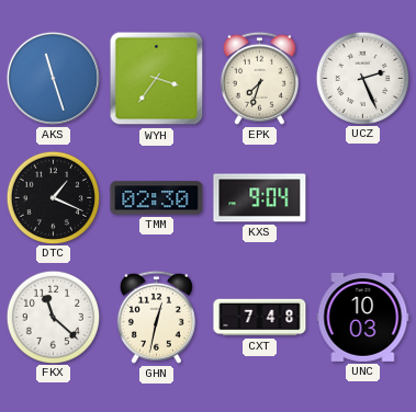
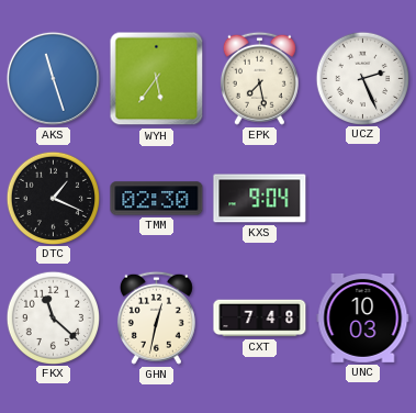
WYH: 3:36 -> 5:36
EPK: 7:33 -> 7:28
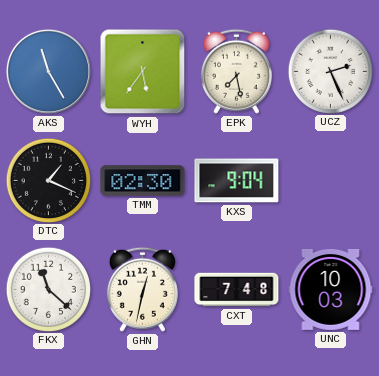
AKS: 11:27 -> 11:25
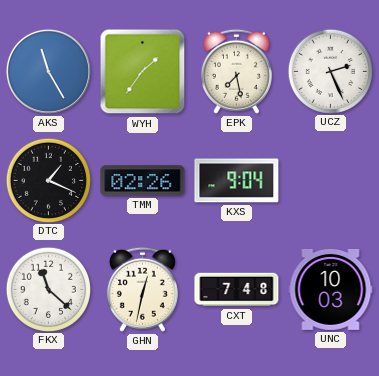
WYH: 5:36 -> 1:36
TMM: 02:30 -> 02:26
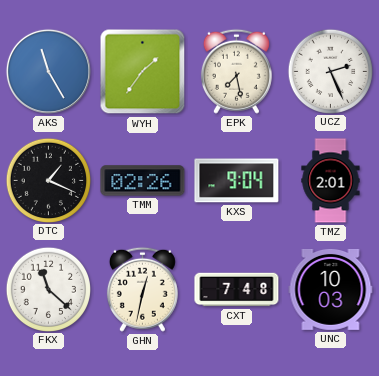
TMZ: none -> 2:01
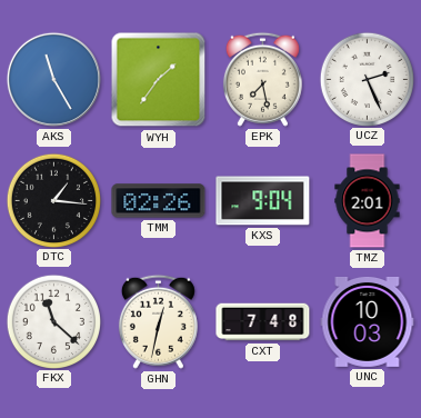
DTC: 1:19 -> 1:16
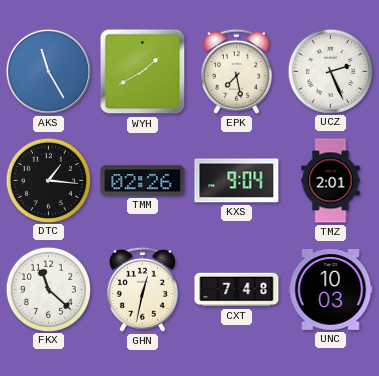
WYH: 1:36 -> 1:40
